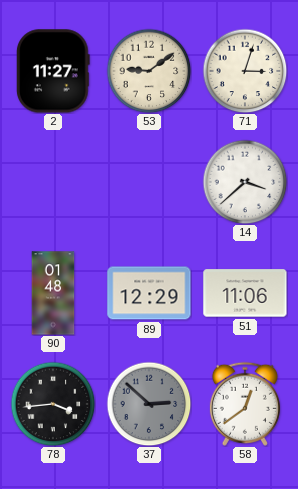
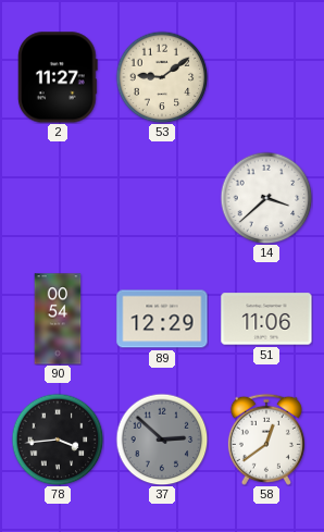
71: 3:03 -> none
90: 01:48 -> 00:54
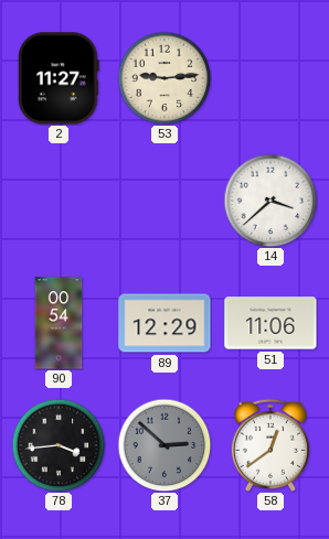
53: 9:09 -> 9:14
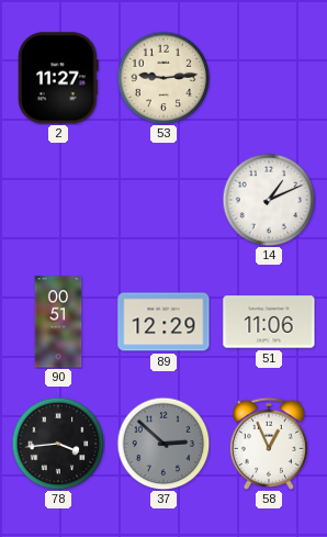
14: 3:38 -> 1:11
90: 00:54 -> 00:51
58: 12:39 -> 12:56
